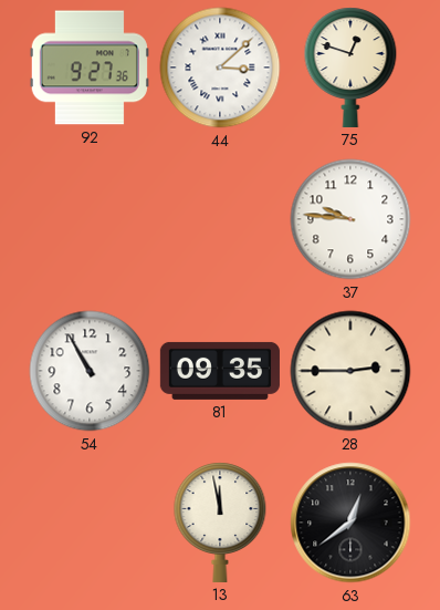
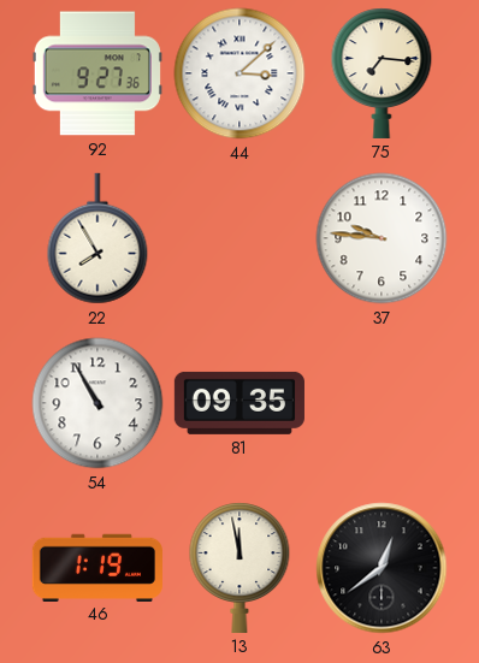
75: 12:48 -> 7:16
22: none -> 7:55
28: 2:45 -> none
46: none -> 1:19
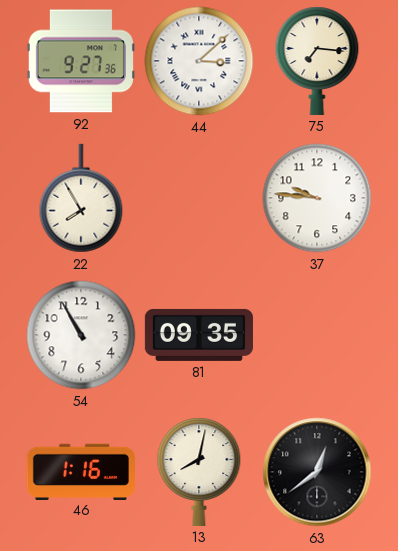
46: 1:19 -> 1:16
13: 11:58 -> 8:02
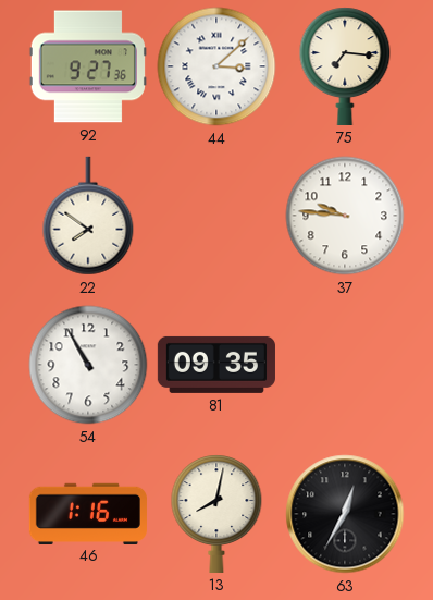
22: 7:55 -> 7:51
63: 12:39 -> 12:35
